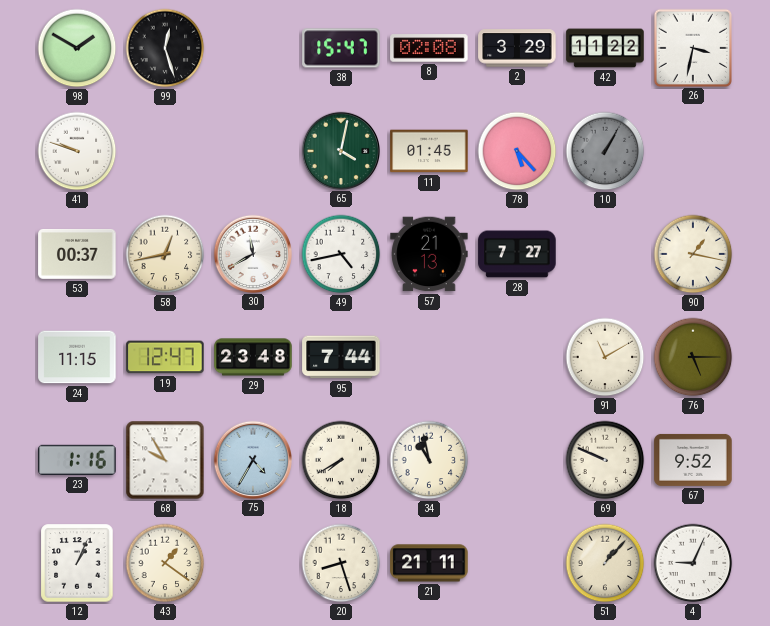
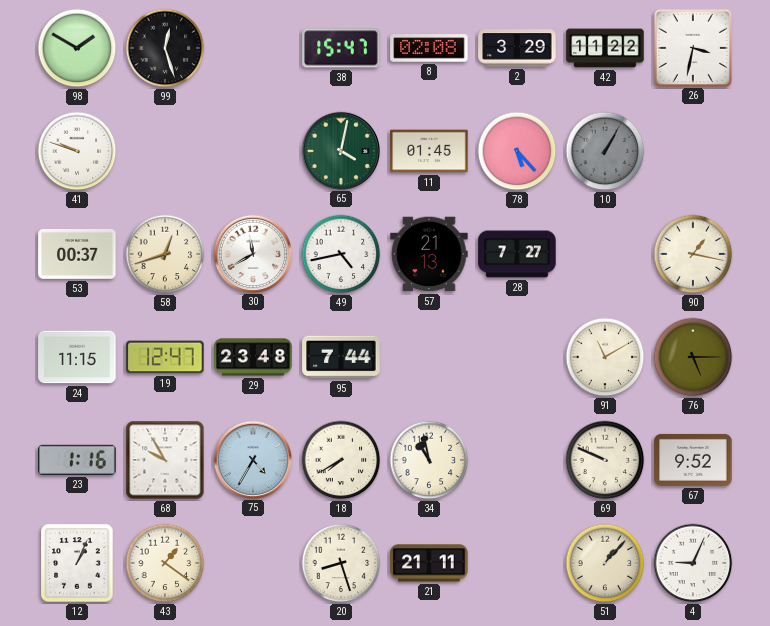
58: 12:43 -> 12:42
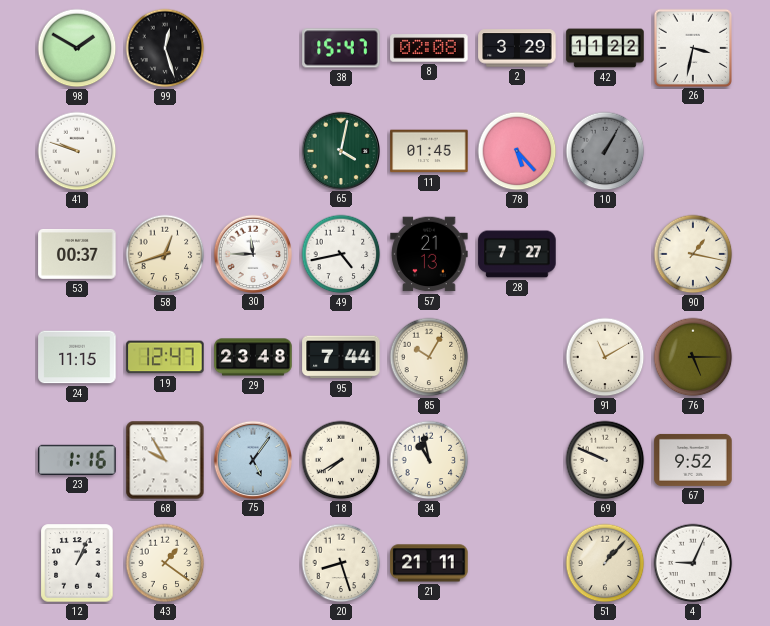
30: 11:40 -> 11:45
85: none -> 10:05
75: 4:35 -> 5:06
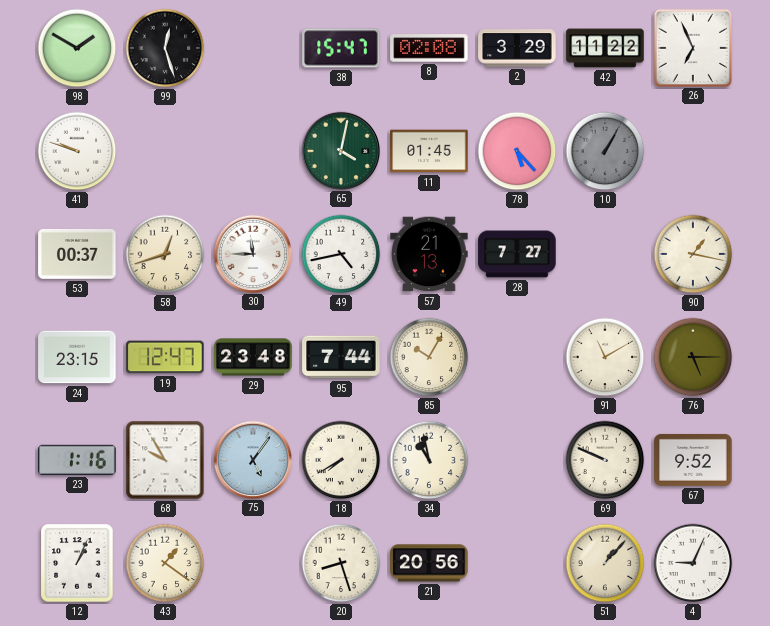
26: 3:32 -> 6:56
24: 11:15 -> 23:15
21: 21:11 -> 20:56
